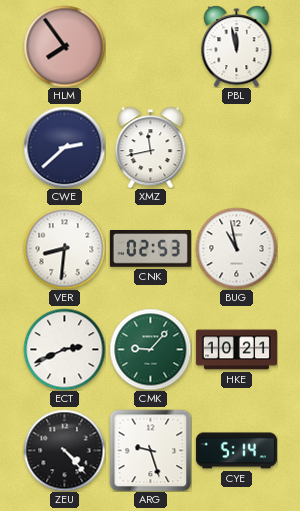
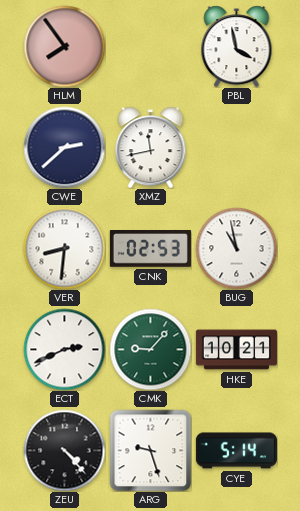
PBL: 11:58 -> 3:58
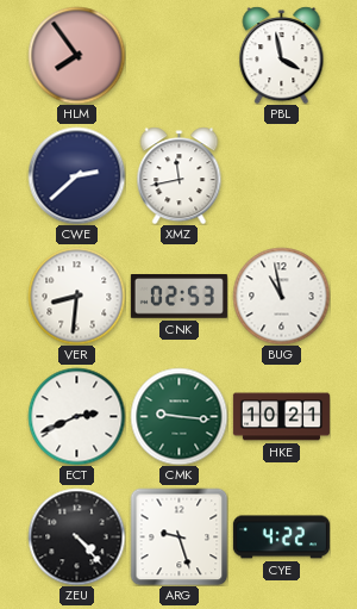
CMK: 9:07 -> 9:16
CYE: 5:14 -> 4:22
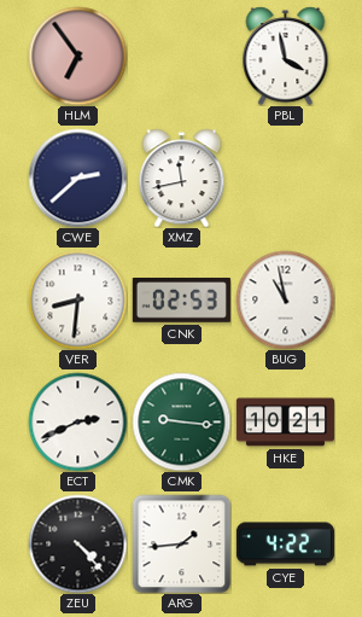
HLM: 7:54 -> 6:54
ARG: 9:27 -> 1:44
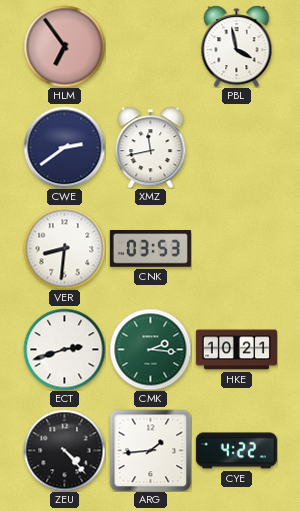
CWE: 2:38 -> 2:39
CNK: 02:53 -> 03:53
BUG: 10:58 -> none
ECT: 2:41 -> 2:42
CMK: 9:16 -> 2:16
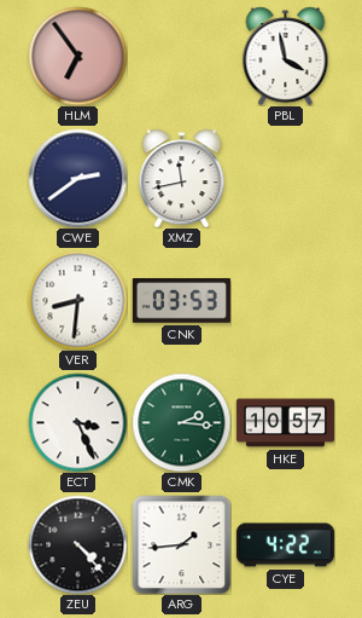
ECT: 2:42 -> 3:26
HKE: 10:21 -> 10:57
